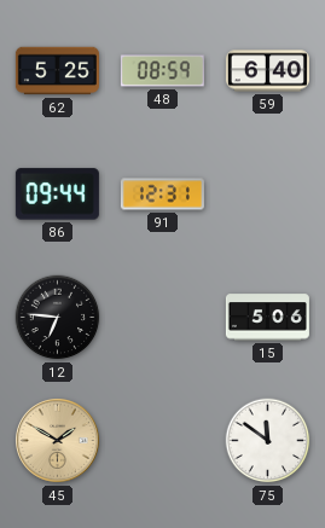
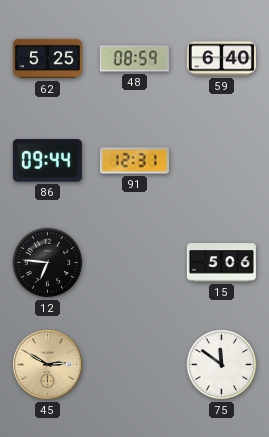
45: 1:50 -> 2:50
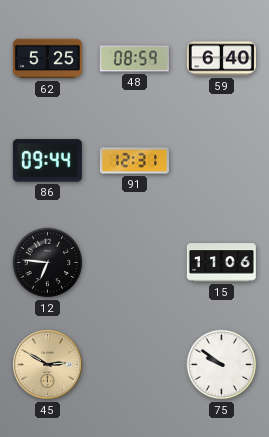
15: 5:06 -> 11:06
75: 11:51 -> 9:51
